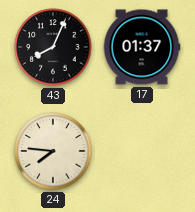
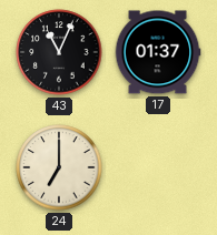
43: 8:04 -> 11:04
24: 7:46 -> 7:00
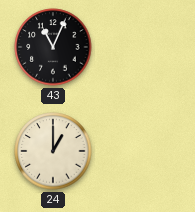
17: 01:37 -> none
24: 7:00 -> 1:00
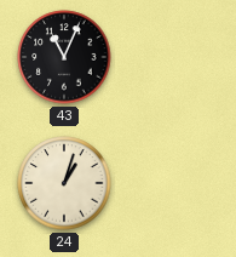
24: 1:00 -> 1:03
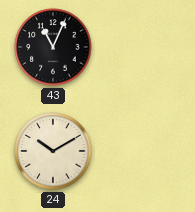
24: 1:03 -> 10:10
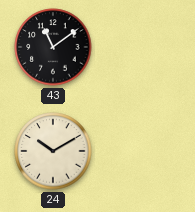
43: 11:04 -> 11:09
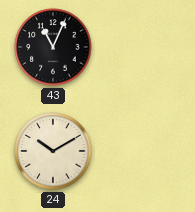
43: 11:09 -> 11:04
